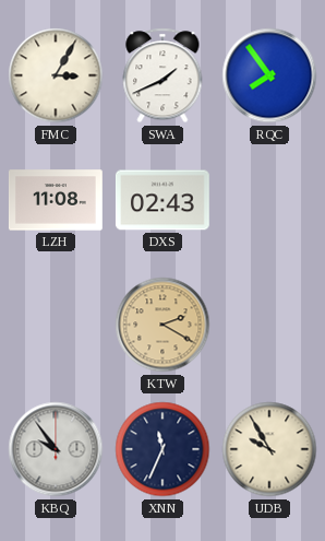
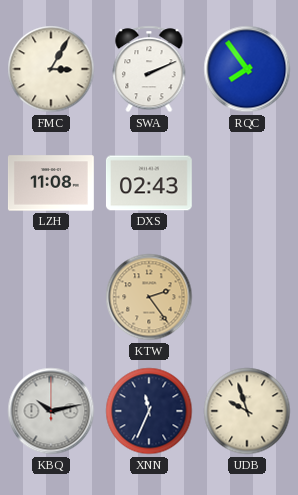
SWA: 1:41 -> 2:11
KTW: 2:20 -> 2:24
KBQ: 9:54 -> 10:13
UDB: 9:55 -> 9:57
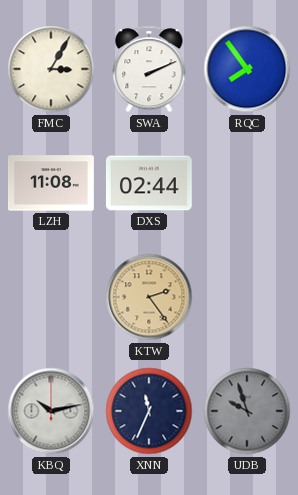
DXS: 02:43 -> 02:44
UDB dial: cream -> grey
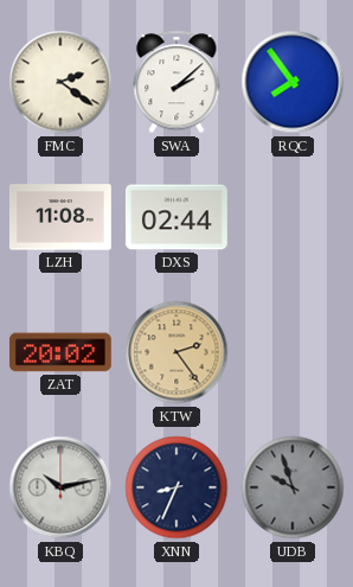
FMC: 3:05 -> 2:21
SWA: 2:11 -> 2:08
ZAT: none -> 20:02
XNN: 11:34 -> 8:34
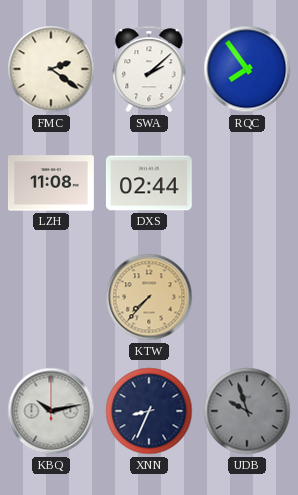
ZAT: 20:02 -> none
KTW: 2:24 -> 7:37
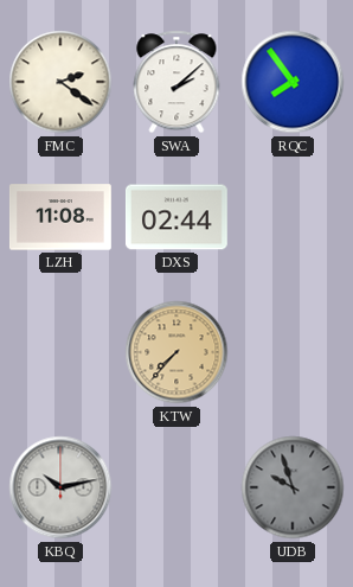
XNN: 8:34 -> none
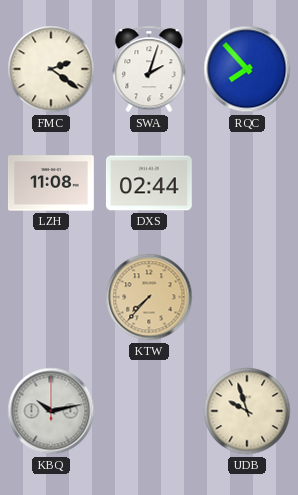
SWA: 2:08 -> 2:03
RQC: 7:54 -> 7:53
UDB dial: grey -> cream
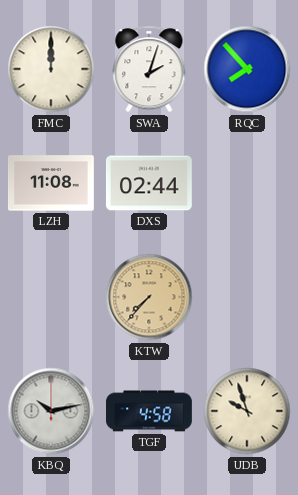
FMC: 2:21 -> 12:00
TGF: none -> 4:58
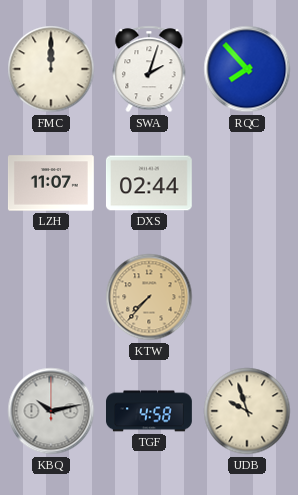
LZH: 11:08 -> 11:07
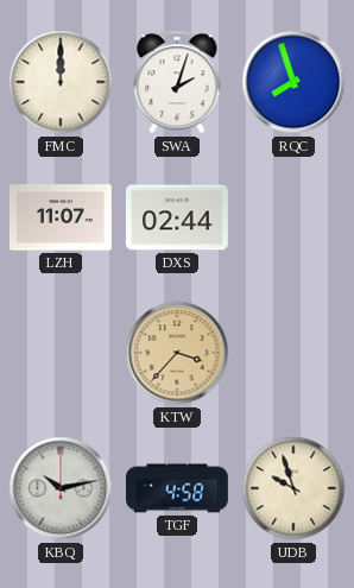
RQC: 7:53 -> 7:57
KTW: 7:37 -> 3:37
